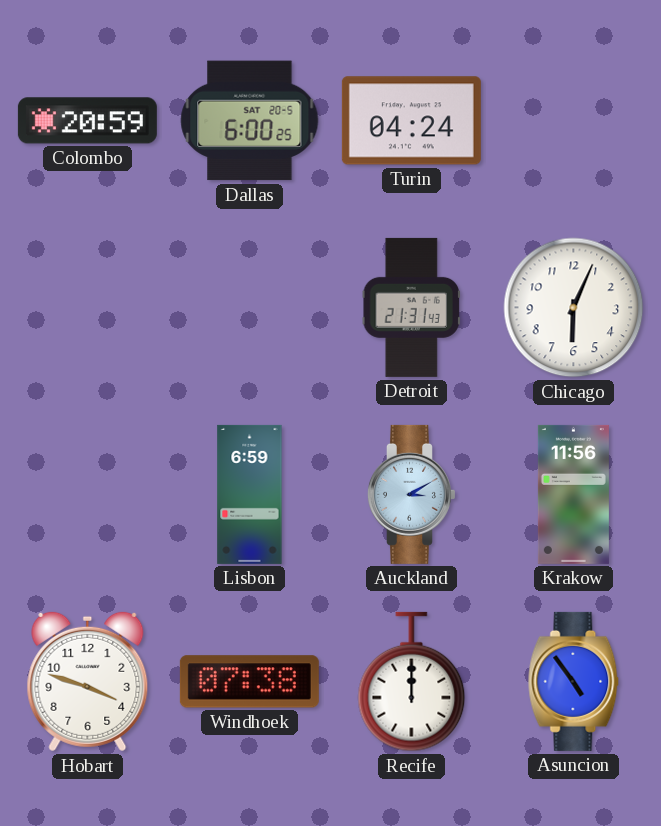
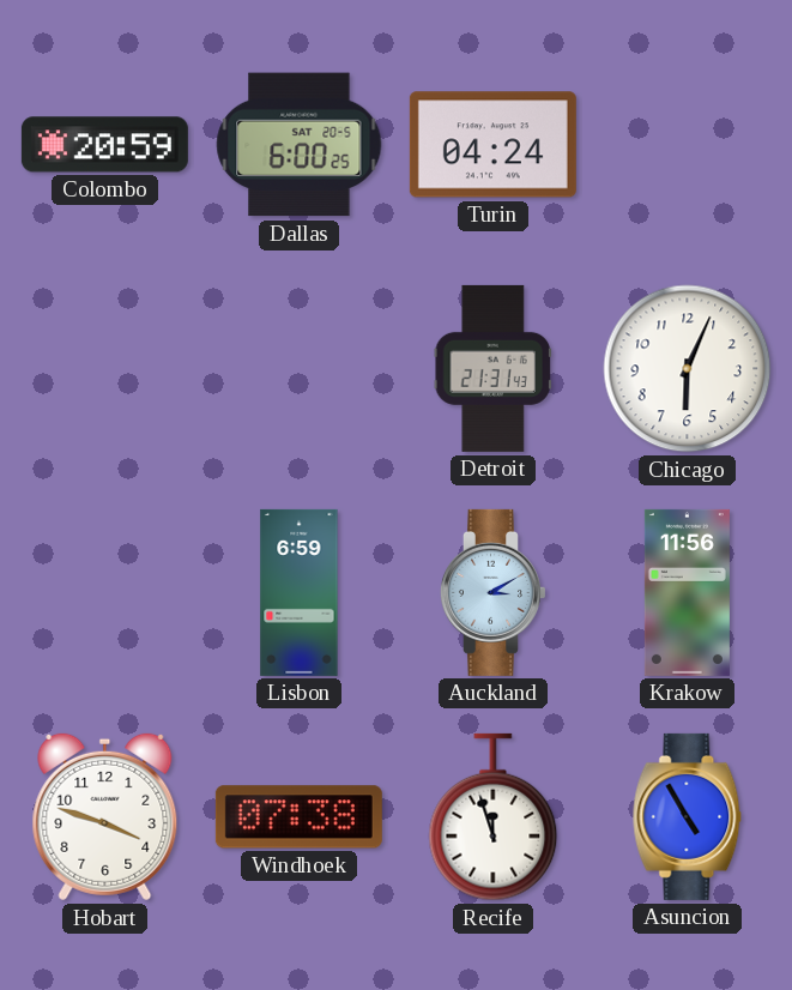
Recife: 12:00 -> 11:57
Asuncion: 4:54 -> 4:55
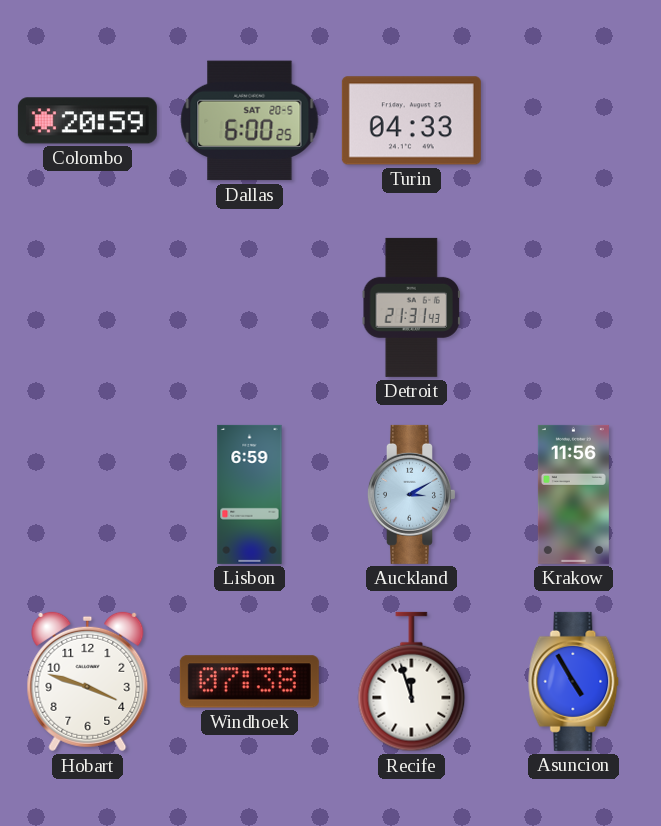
Turin: 04:24 -> 04:33
Chicago: 6:04 -> none
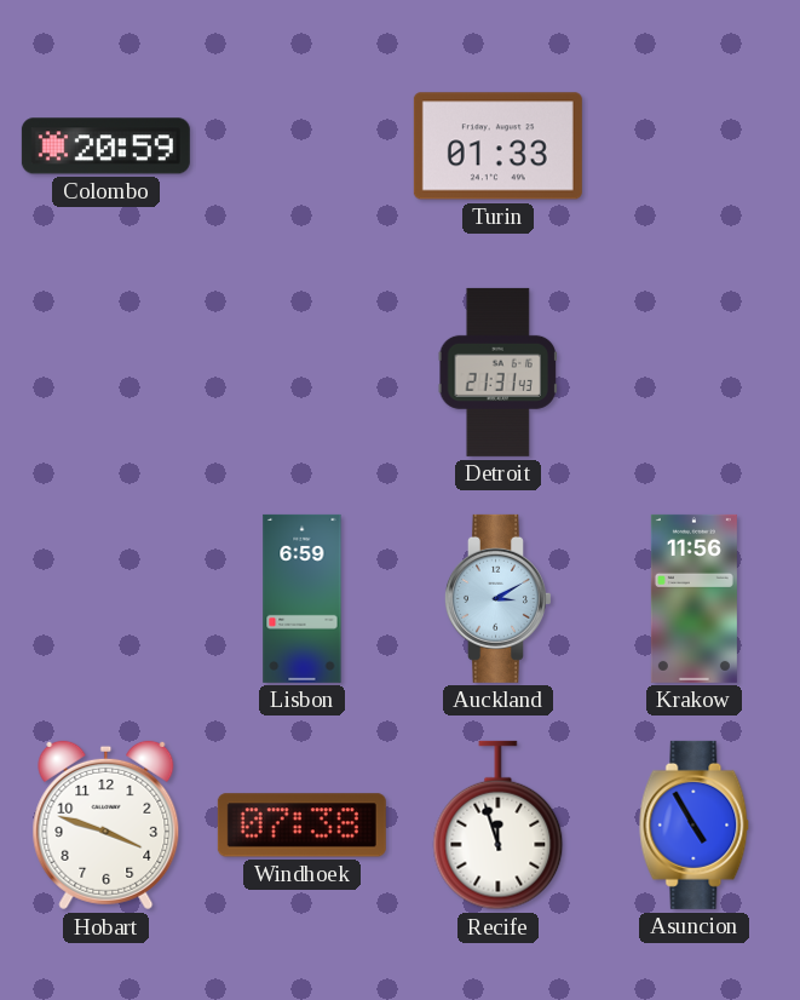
Dallas: 6:00 -> none
Turin: 04:33 -> 01:33
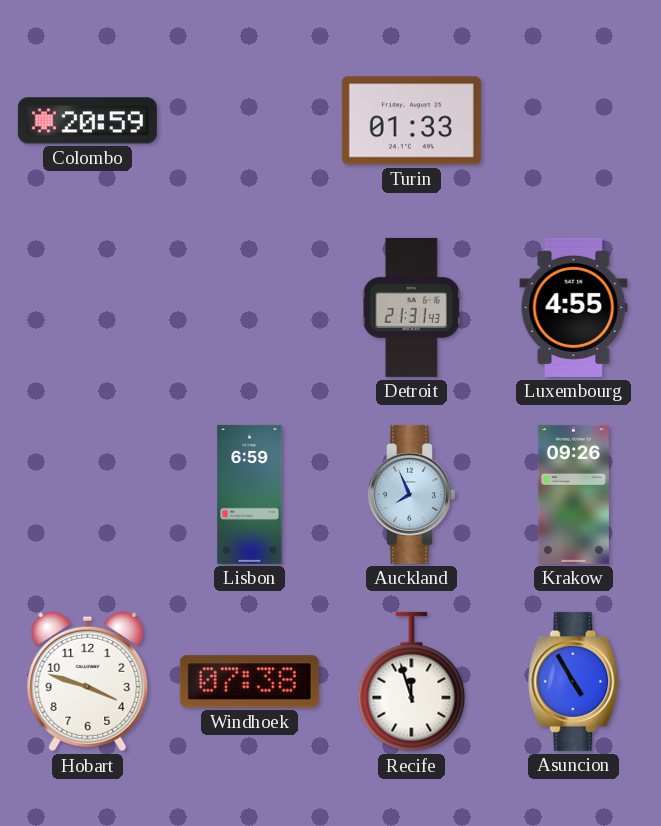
Luxembourg: none -> 4:55
Auckland: 3:10 -> 7:56
Krakow: 11:56 -> 09:26
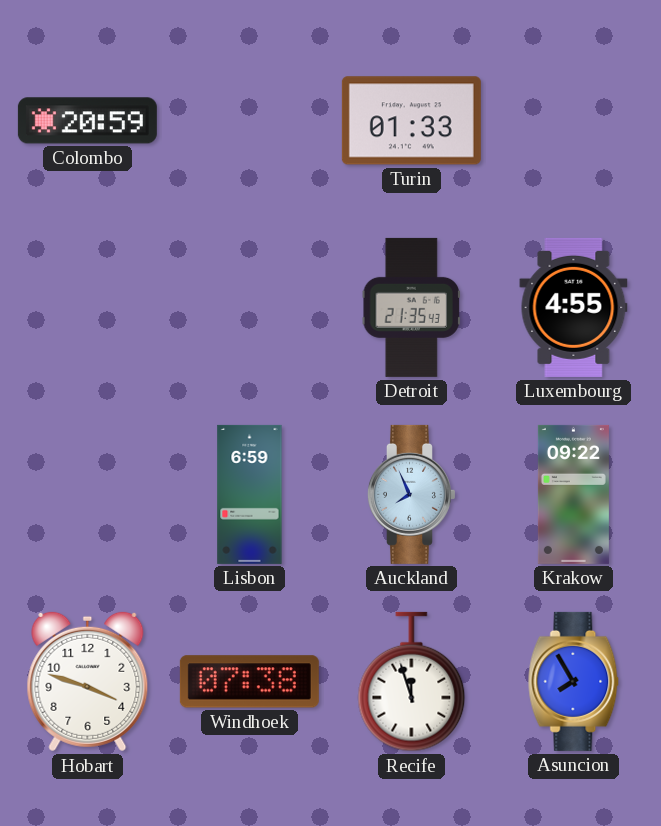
Detroit: 21:31 -> 21:35
Krakow: 09:26 -> 09:22
Asuncion: 4:55 -> 7:55
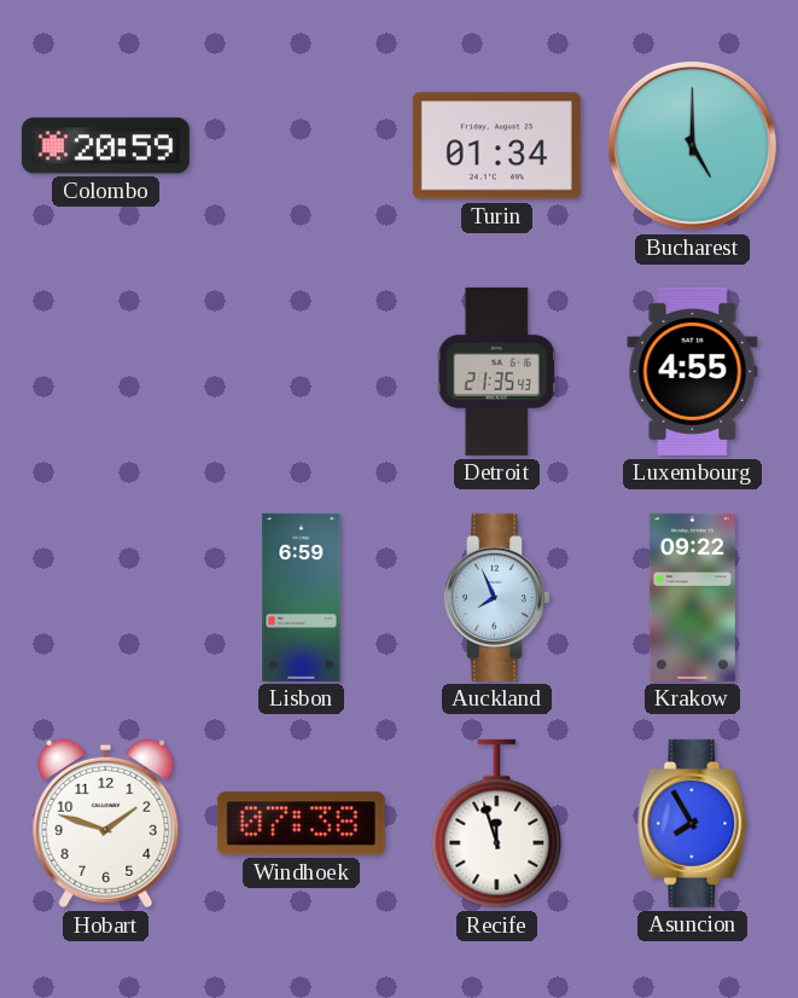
Turin: 01:33 -> 01:34
Bucharest: none -> 5:00
Hobart: 3:48 -> 1:48
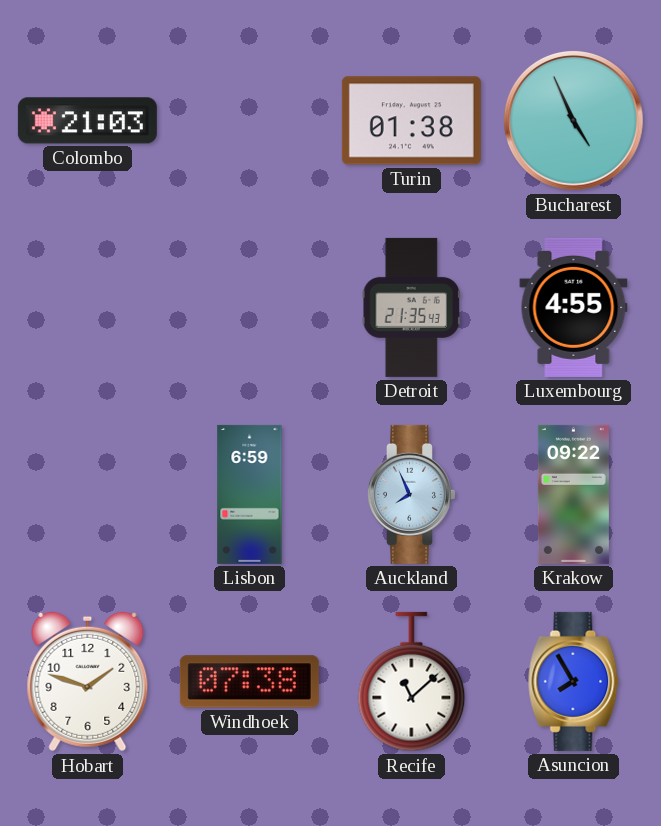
Colombo: 20:59 -> 21:03
Turin: 01:34 -> 01:38
Bucharest: 5:00 -> 4:56
Recife: 11:57 -> 11:08
